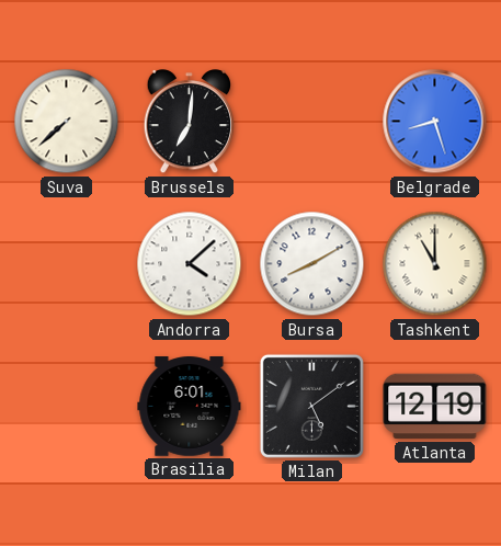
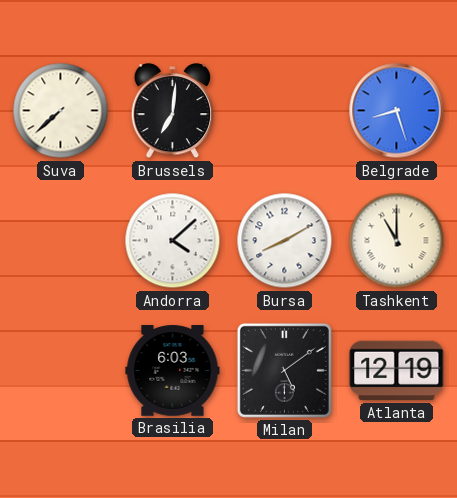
Brasilia: 6:01 -> 6:03
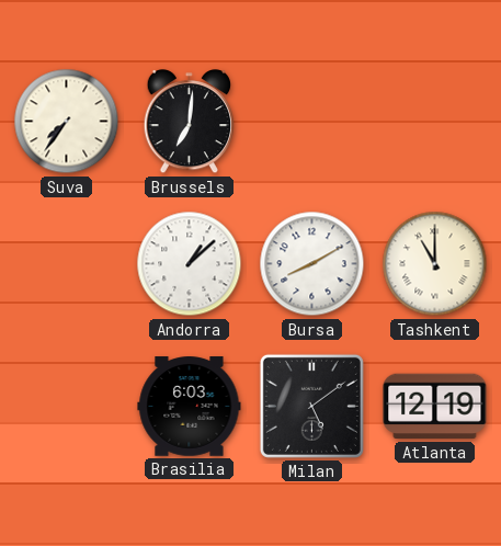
Suva: 7:38 -> 7:36
Belgrade: 8:27 -> none
Andorra: 4:08 -> 1:08
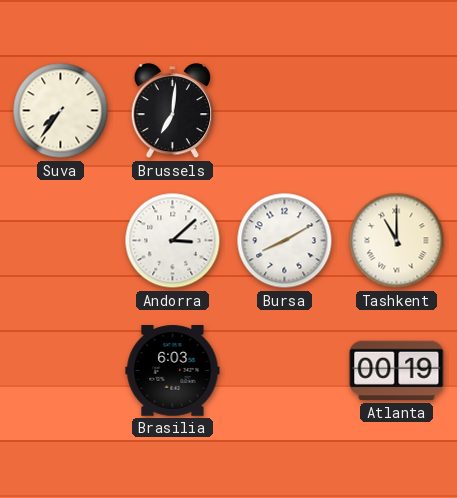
Andorra: 1:08 -> 3:08
Milan: 5:09 -> none
Atlanta: 12:19 -> 00:19
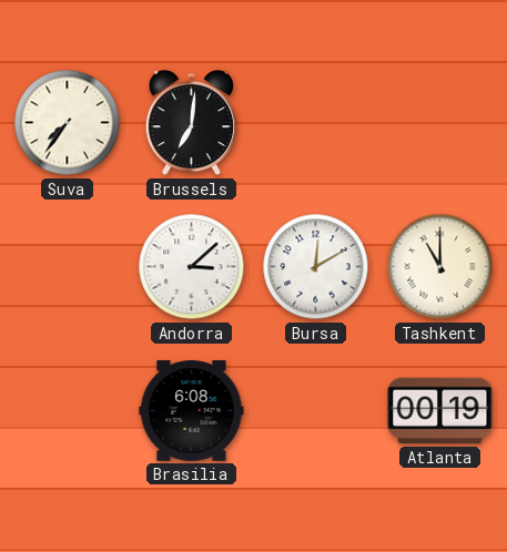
Bursa: 8:10 -> 12:10
Brasilia: 6:03 -> 6:08
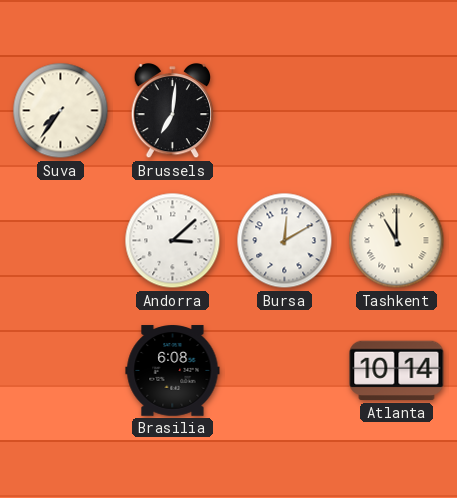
Atlanta: 00:19 -> 10:14
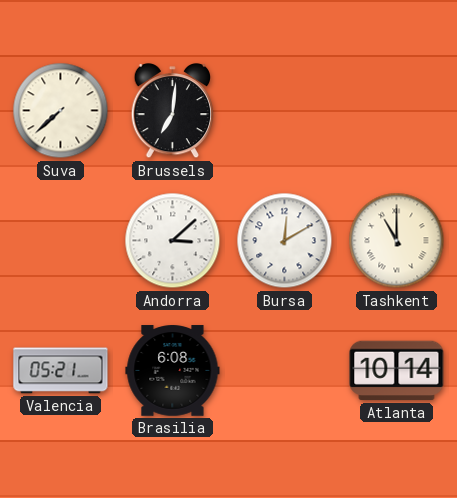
Suva: 7:36 -> 7:38
Valencia: none -> 05:21
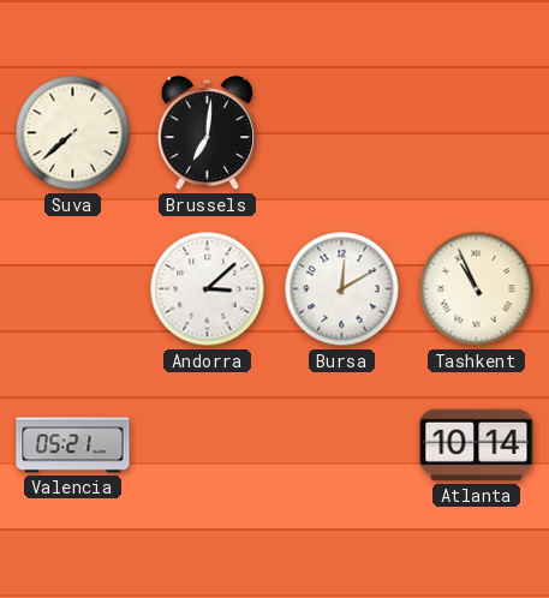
Tashkent: 11:00 -> 10:56
Brasilia: 6:08 -> none
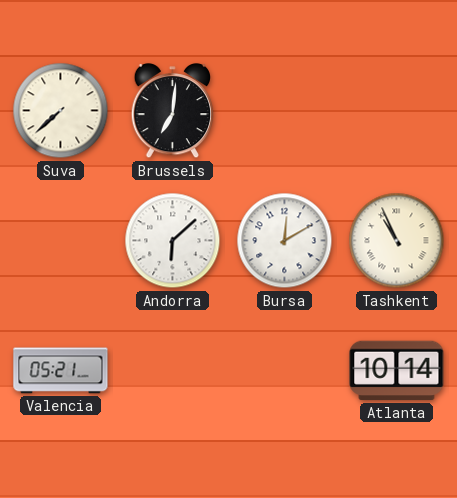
Andorra: 3:08 -> 6:08
